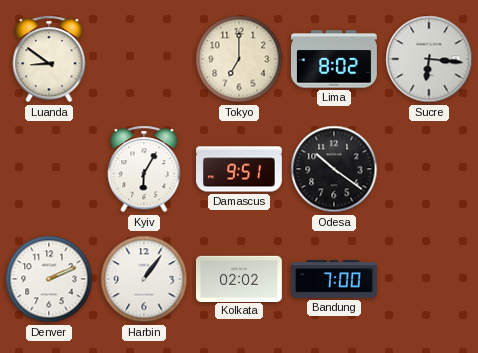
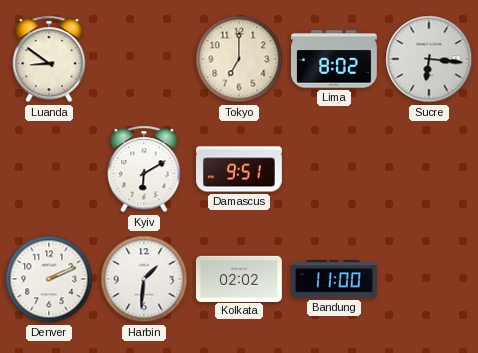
Kyiv: 6:05 -> 6:10
Odesa: 10:21 -> none
Harbin: 1:06 -> 1:31
Bandung: 7:00 -> 11:00
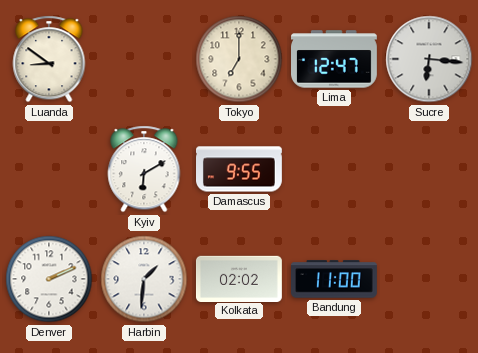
Lima: 8:02 -> 12:47
Damascus: 9:51 -> 9:55
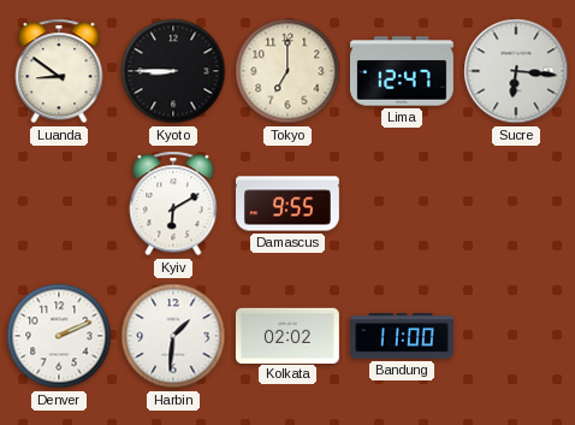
Kyoto: none -> 8:45
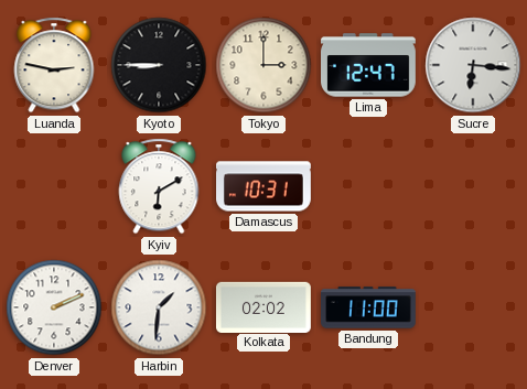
Luanda: 8:51 -> 2:47
Tokyo: 7:00 -> 3:00
Damascus: 9:55 -> 10:31
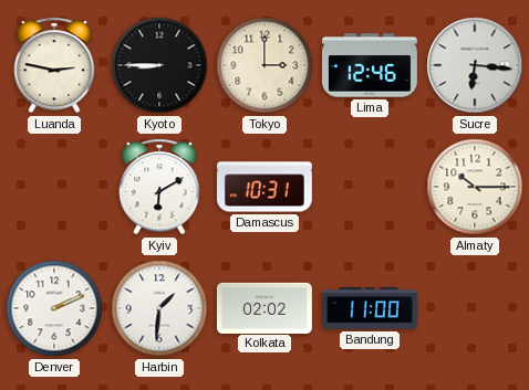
Lima: 12:47 -> 12:46
Almaty: none -> 10:15
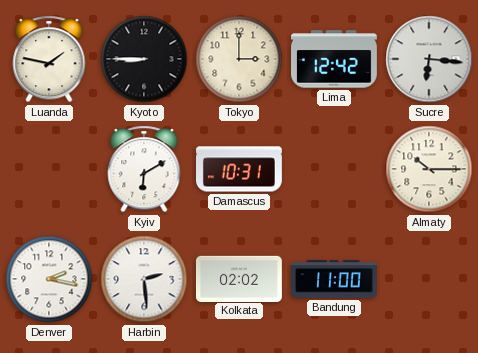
Luanda: 2:47 -> 1:47
Lima: 12:46 -> 12:42
Denver: 2:11 -> 2:17
Harbin: 1:31 -> 2:29
